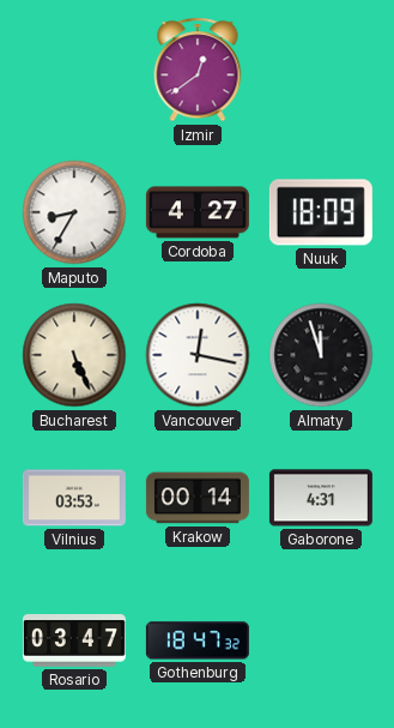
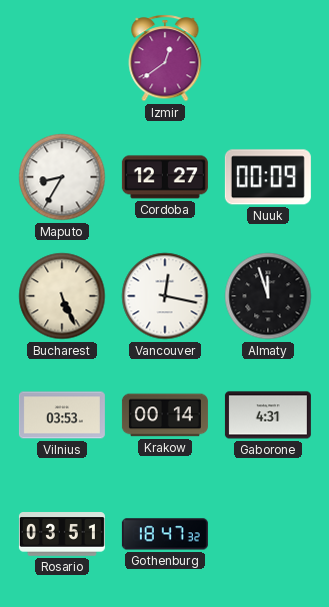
Cordoba: 4:27 -> 12:27
Nuuk: 18:09 -> 00:09
Rosario: 03:47 -> 03:51
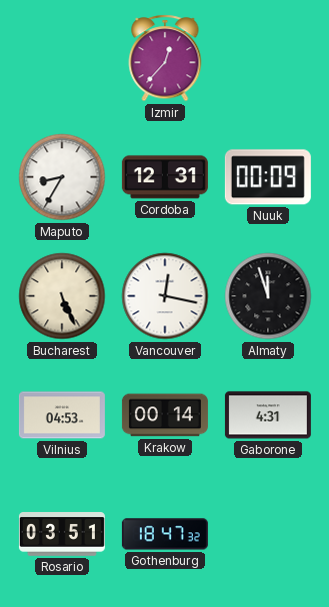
Izmir: 12:39 -> 12:37
Cordoba: 12:27 -> 12:31
Vilnius: 03:53 -> 04:53
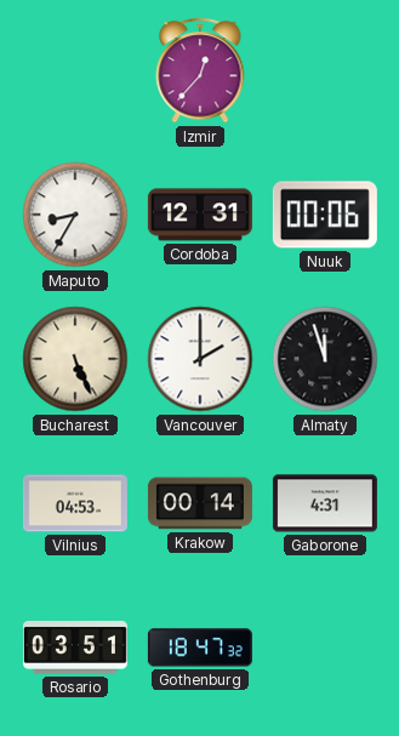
Nuuk: 00:09 -> 00:06
Vancouver: 12:17 -> 2:00
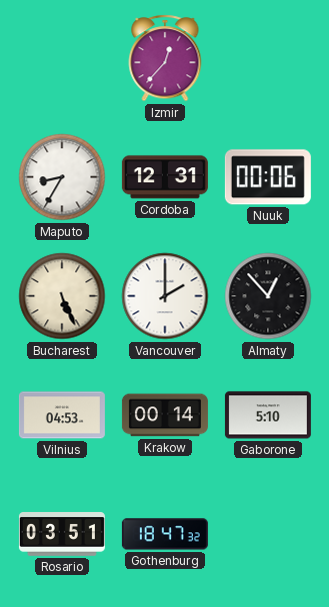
Almaty: 11:57 -> 12:53
Gaborone: 4:31 -> 5:10
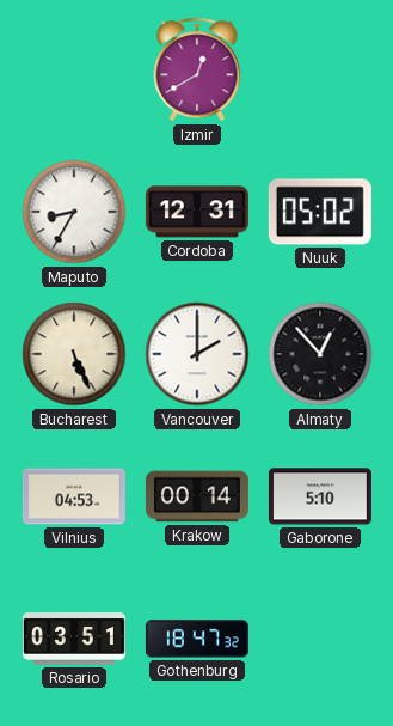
Izmir: 12:37 -> 12:40
Nuuk: 00:06 -> 05:02
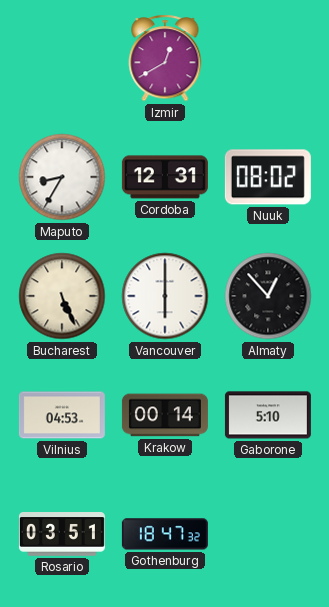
Nuuk: 05:02 -> 08:02
Vancouver: 2:00 -> 6:00
